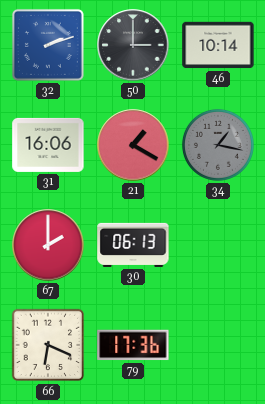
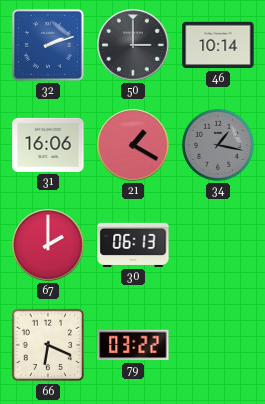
79: 17:36 -> 03:22
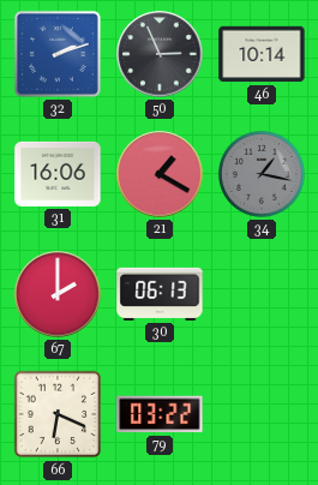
50: 3:00 -> 2:56
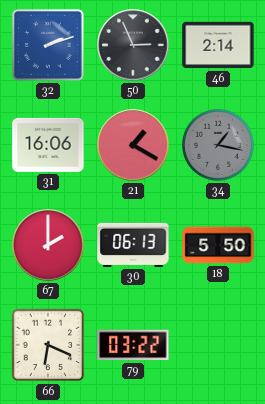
46: 10:14 -> 2:14
18: none -> 5:50
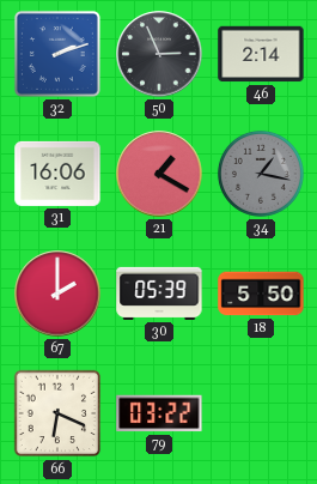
30: 06:13 -> 05:39
